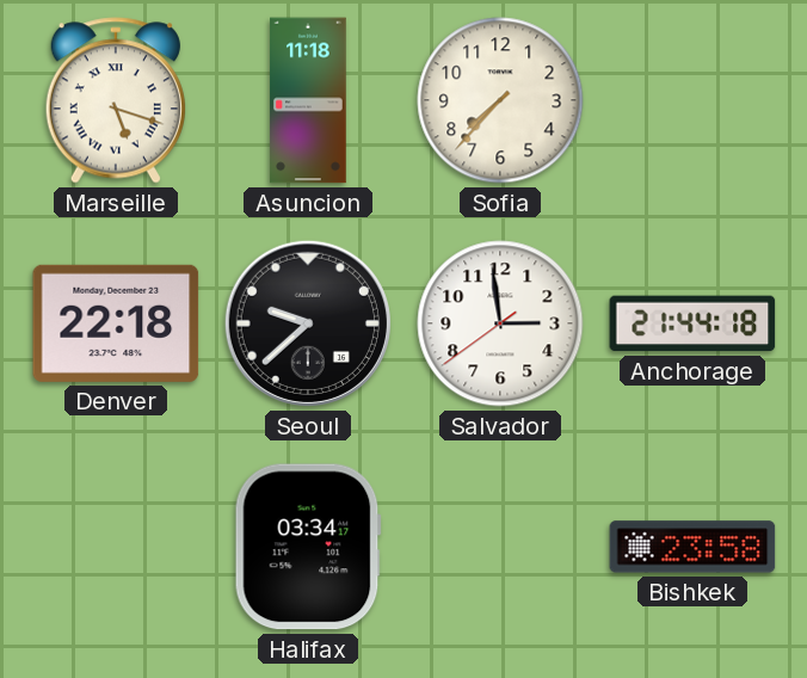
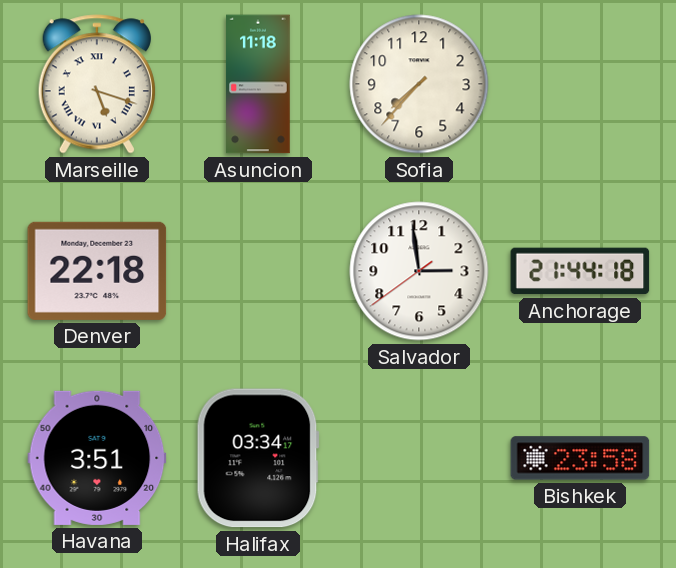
Seoul: 9:38 -> none
Havana: none -> 3:51
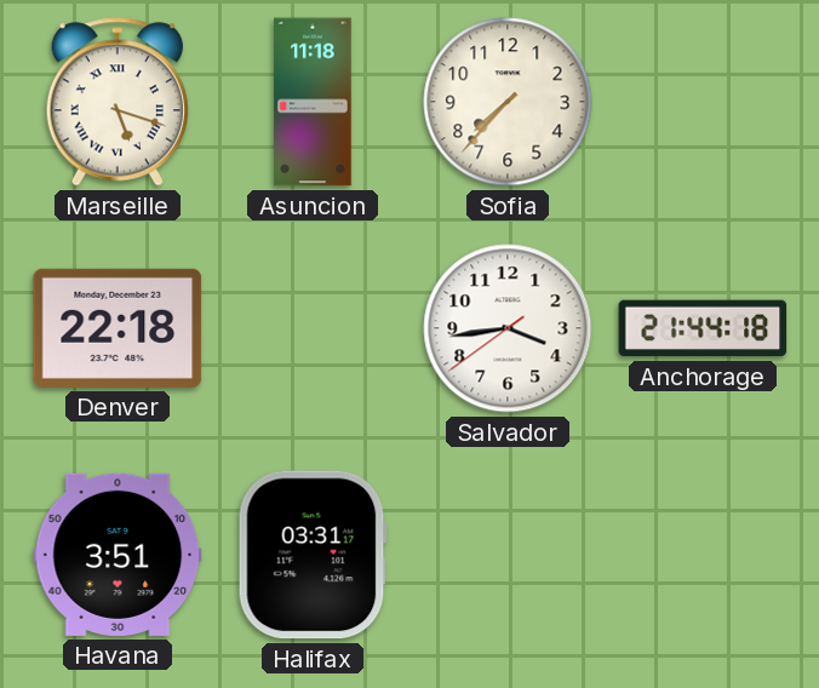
Salvador: 2:58 -> 3:43
Halifax: 03:34 -> 03:31
Bishkek: 23:58 -> none
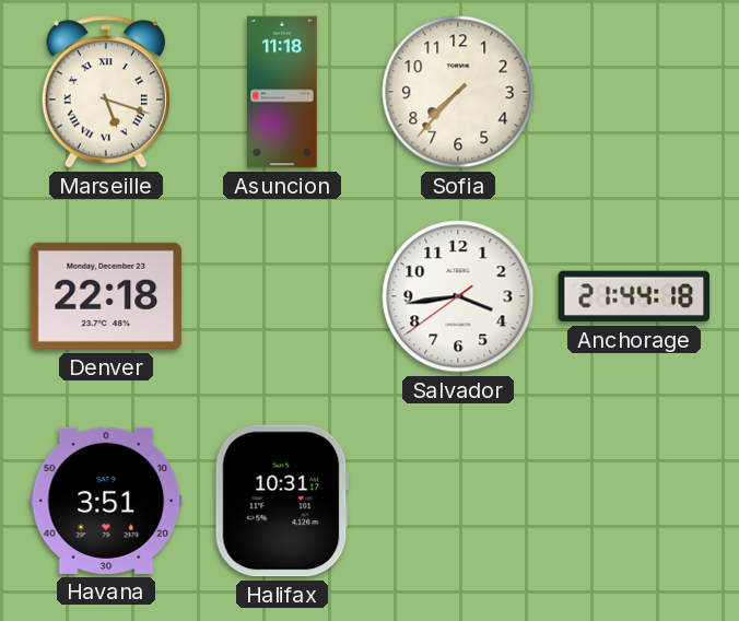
Halifax: 03:31 -> 10:31
